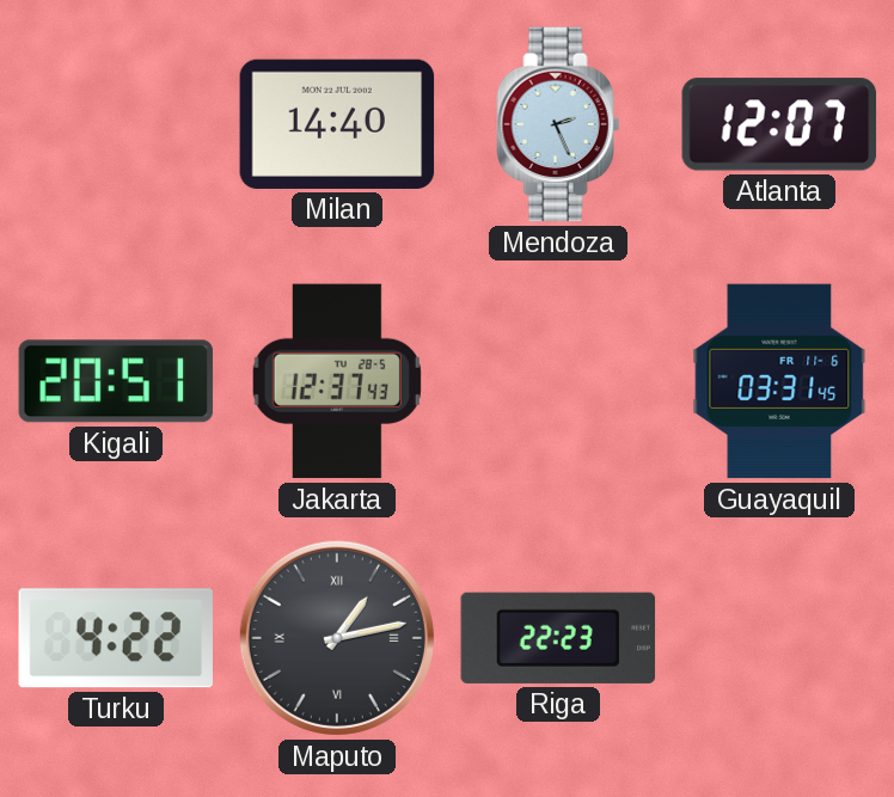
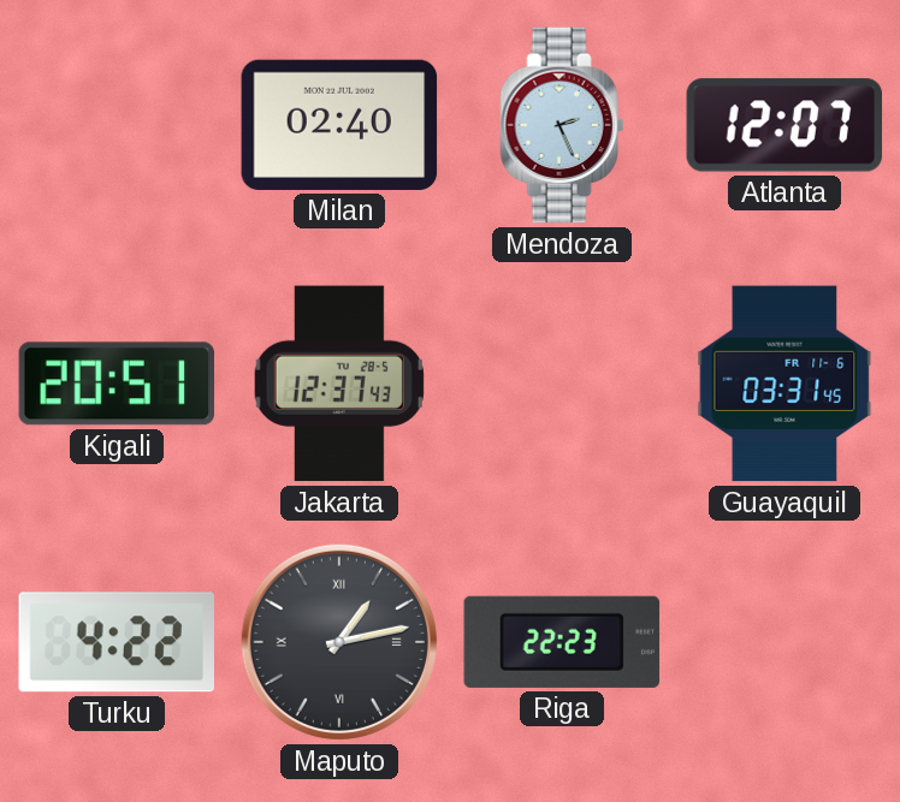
Milan: 14:40 -> 02:40
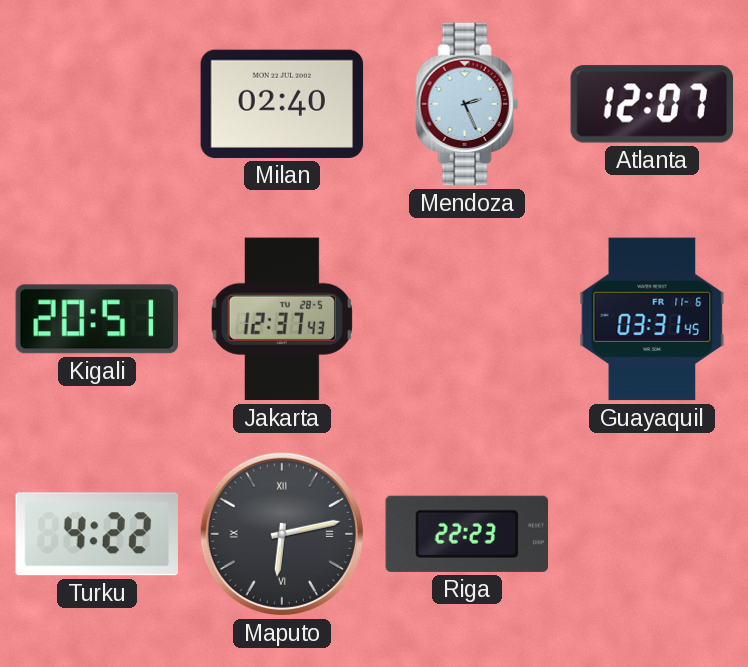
Maputo: 1:13 -> 6:13
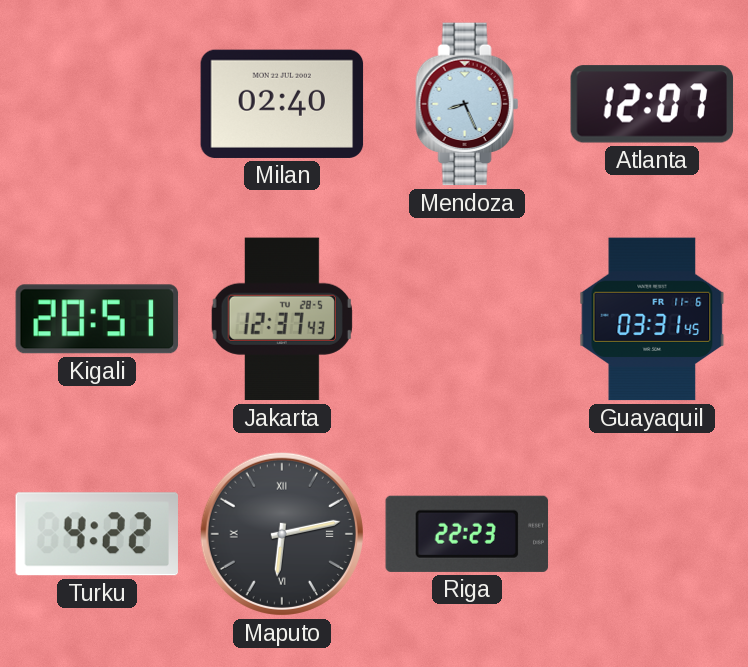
Mendoza: 2:26 -> 8:26
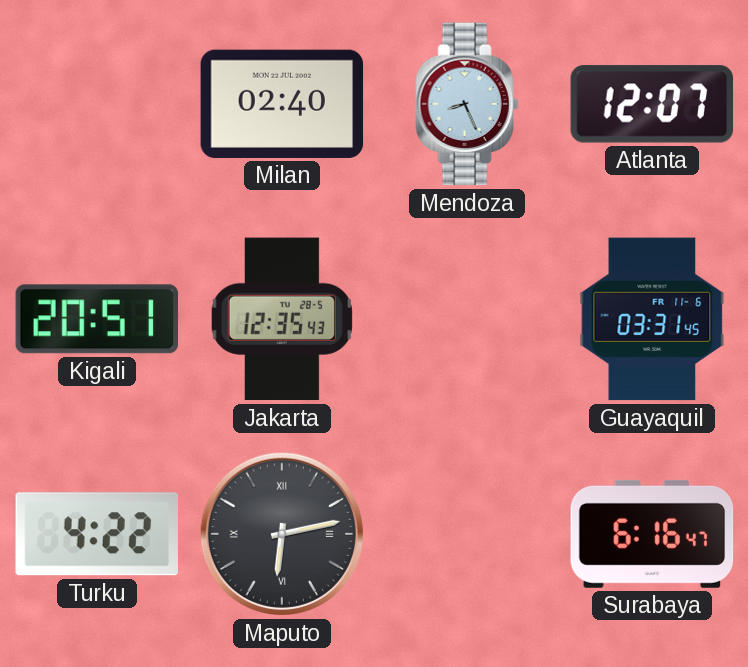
Jakarta: 12:37 -> 12:35
Riga: 22:23 -> none
Surabaya: none -> 6:16
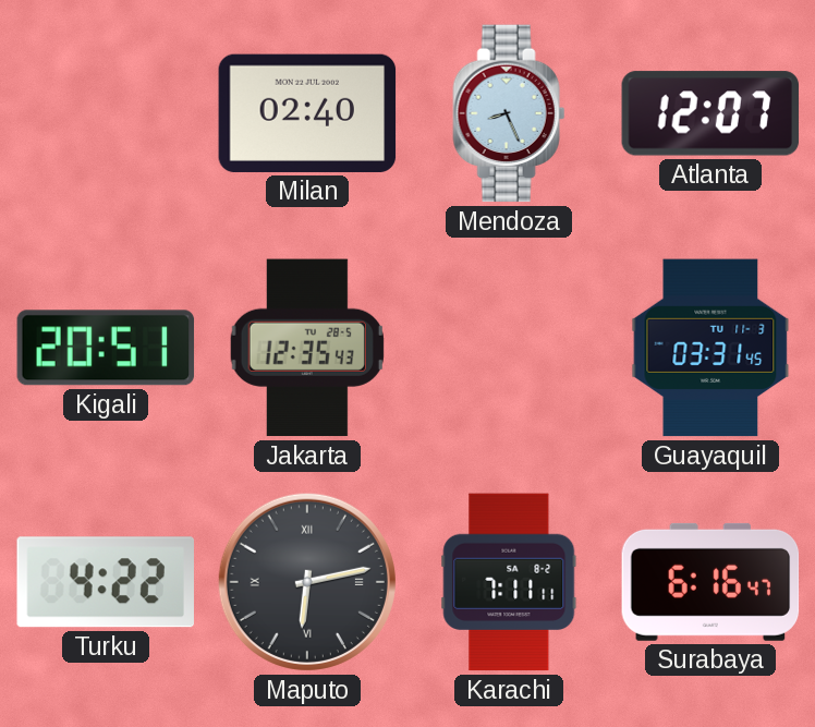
Guayaquil date: FR 11-6 -> TU 11-3
Karachi: none -> 7:11
